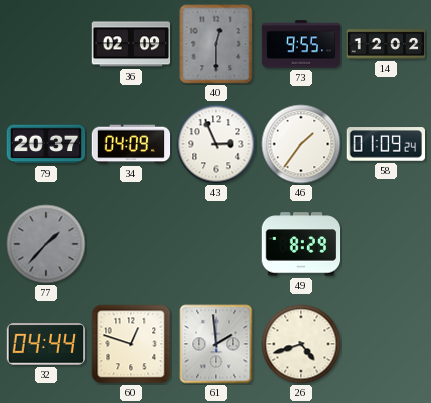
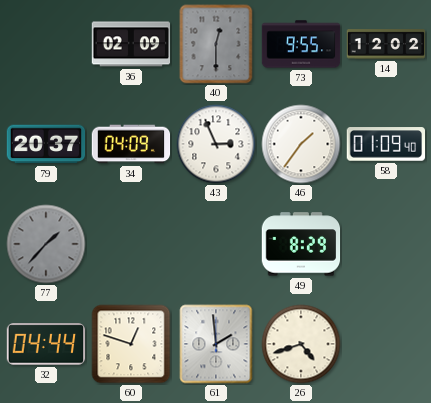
58: 01:09:24 -> 01:09:40
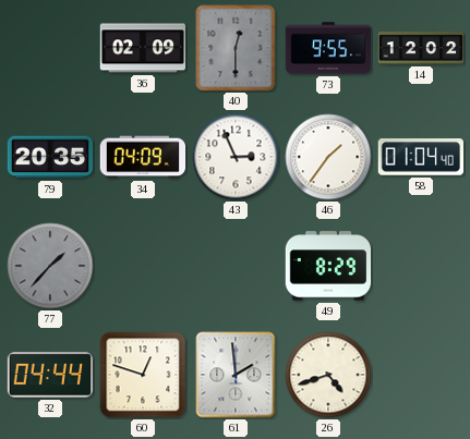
79: 20:37 -> 20:35
58: 01:09 -> 01:04
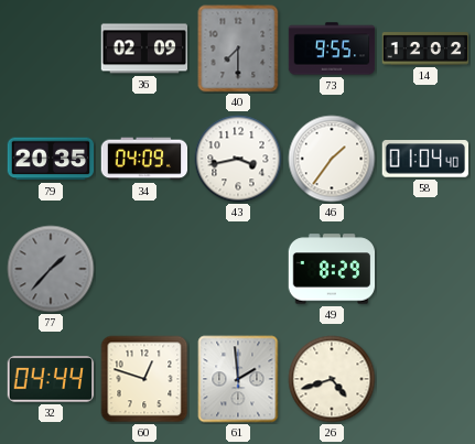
40: 12:30 -> 7:30
43: 2:56 -> 3:43
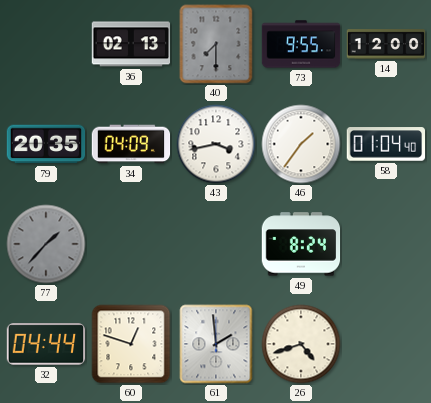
36: 02:09 -> 02:13
14: 12:02 -> 12:00
49: 8:29 -> 8:24
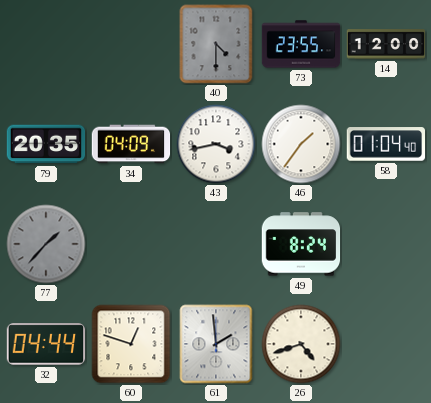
36: 02:13 -> none
40: 7:30 -> 4:30
73: 9:55 -> 23:55
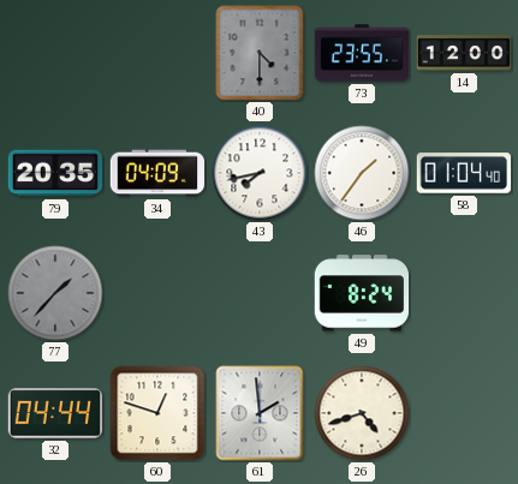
43: 3:43 -> 7:43
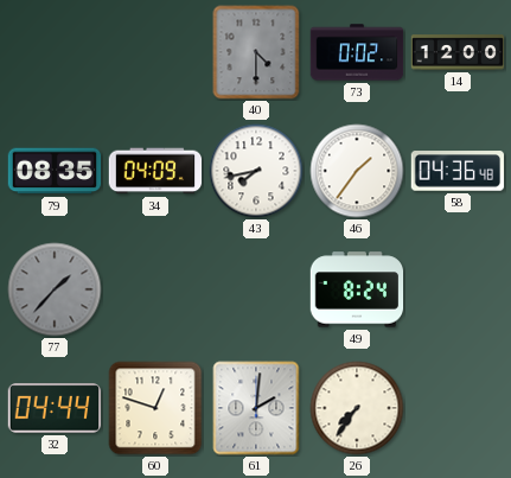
73: 23:55 -> 0:02
79: 20:35 -> 08:35
58: 01:04 -> 04:36
61: 1:59 -> 2:01
26: 4:42 -> 7:36
